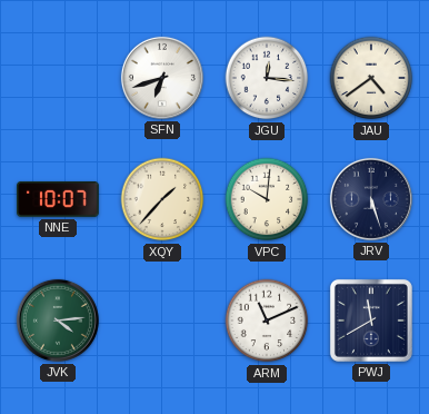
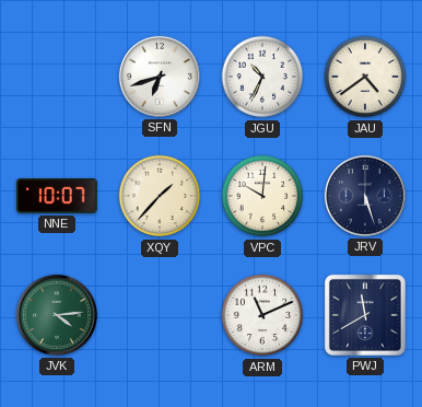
JGU: 12:16 -> 10:34
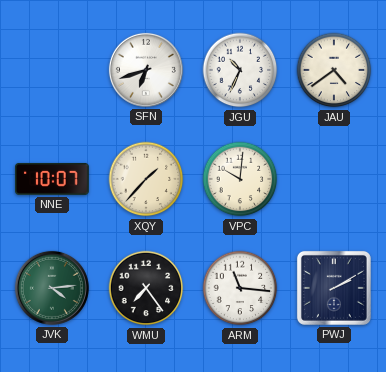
JRV: 5:27 -> none
WMU: none -> 7:24
ARM: 11:11 -> 11:16
PWJ: 11:40 -> 2:10
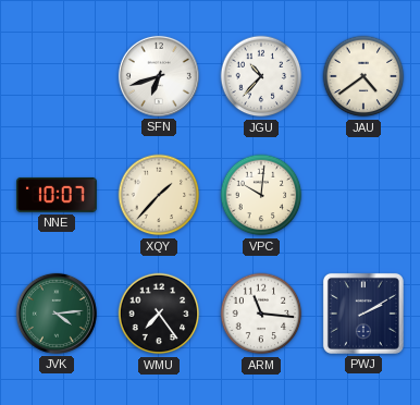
JGU: 10:34 -> 10:37
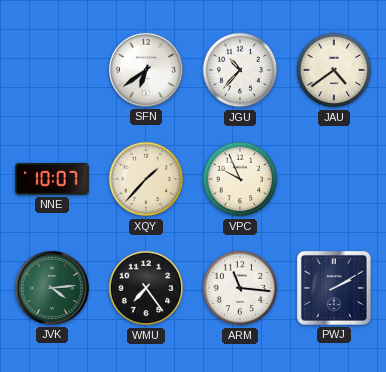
SFN: 6:42 -> 6:39
VPC: 10:01 -> 9:56
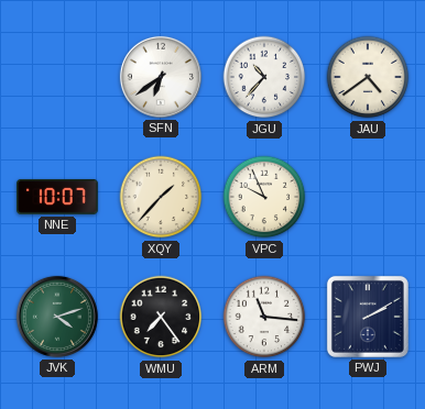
JVK: 4:14 -> 4:12
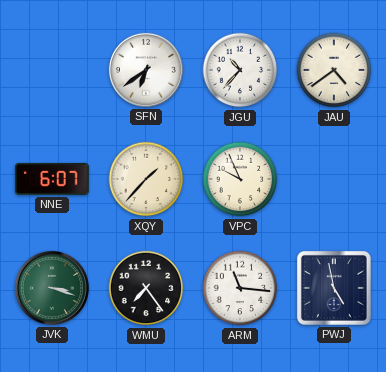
NNE: 10:07 -> 6:07
JVK: 4:12 -> 3:18
PWJ: 2:10 -> 4:58
